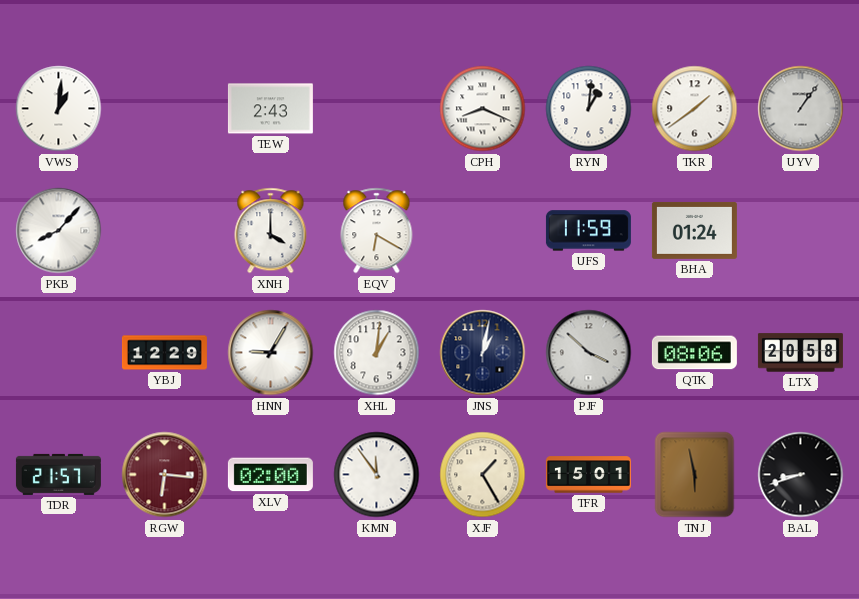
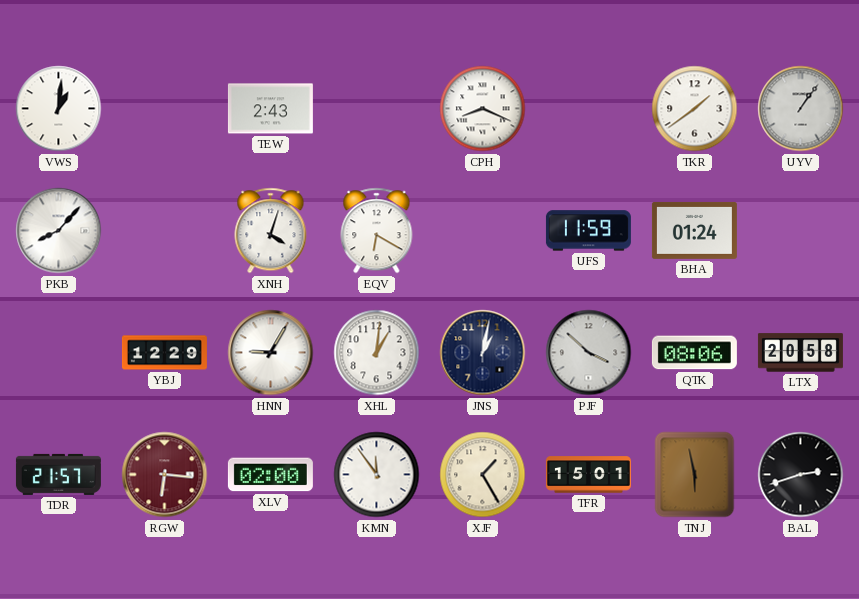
RYN: 1:01 -> none
XNH: 4:00 -> 4:03
BAL: 8:42 -> 2:42
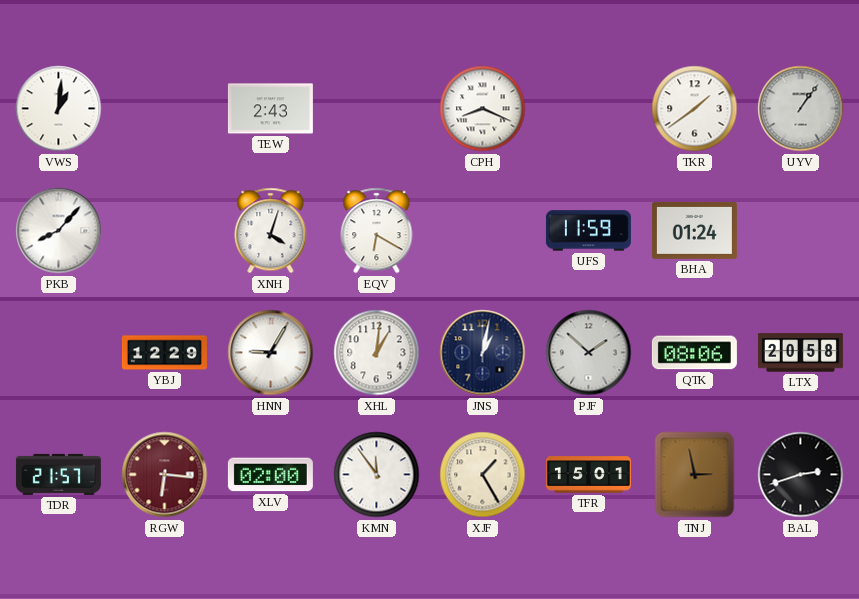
PJF: 3:52 -> 1:52
TNJ: 5:58 -> 2:58
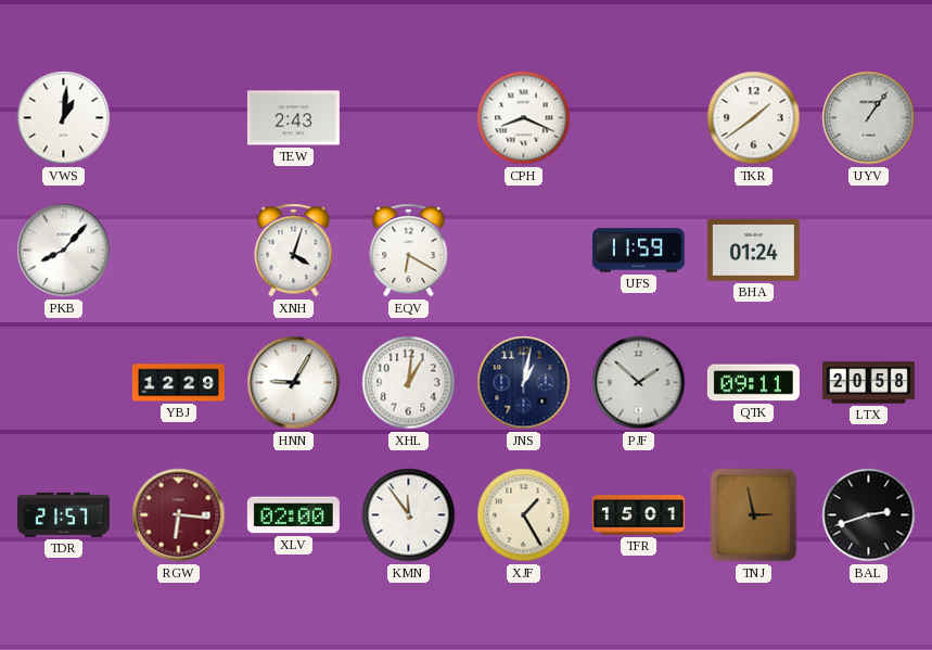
QTK: 08:06 -> 09:11
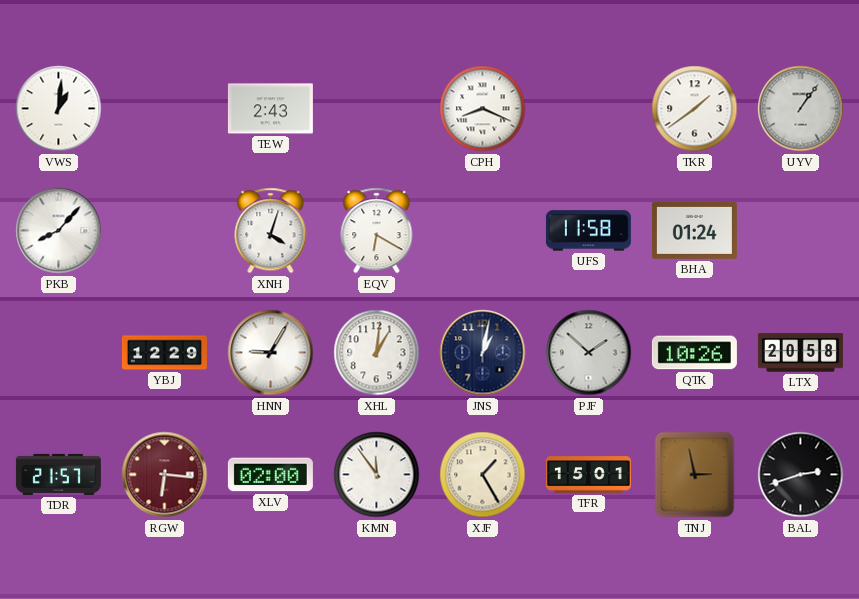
UFS: 11:59 -> 11:58
QTK: 09:11 -> 10:26
